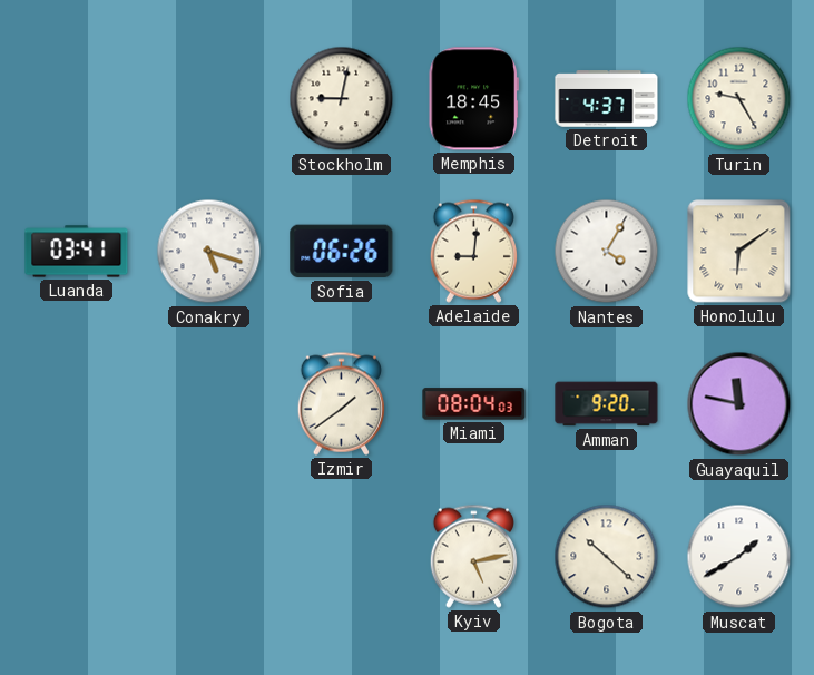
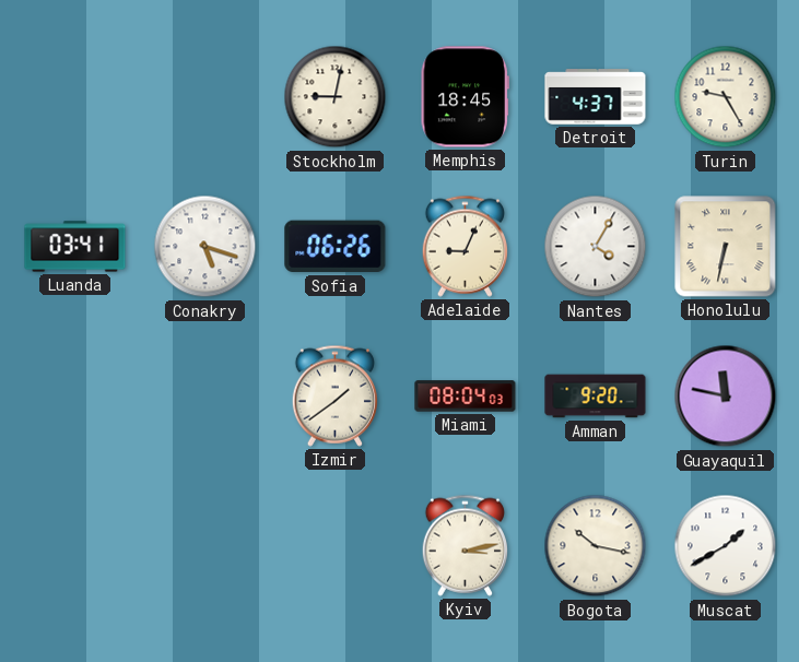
Adelaide: 9:01 -> 9:04
Honolulu: 6:09 -> 6:32
Kyiv: 5:13 -> 3:13
Bogota: 10:22 -> 10:17
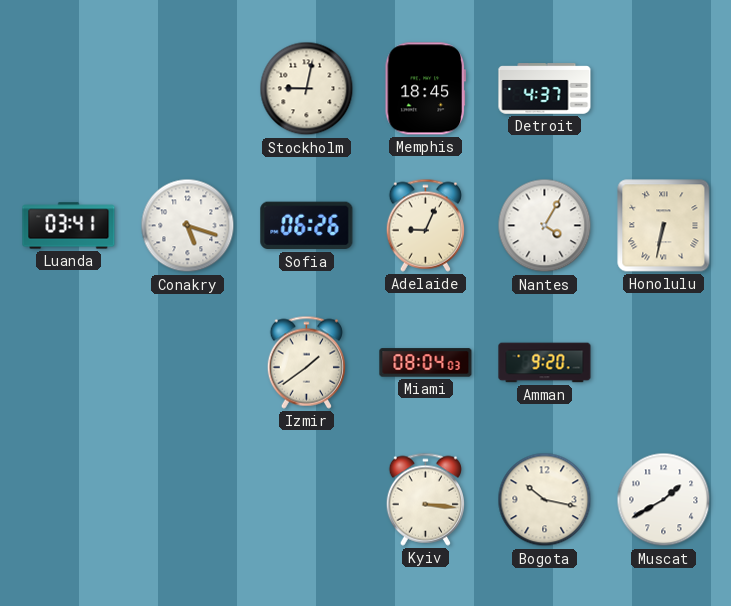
Turin: 9:25 -> none
Guayaquil: 11:47 -> none
Kyiv: 3:13 -> 3:16
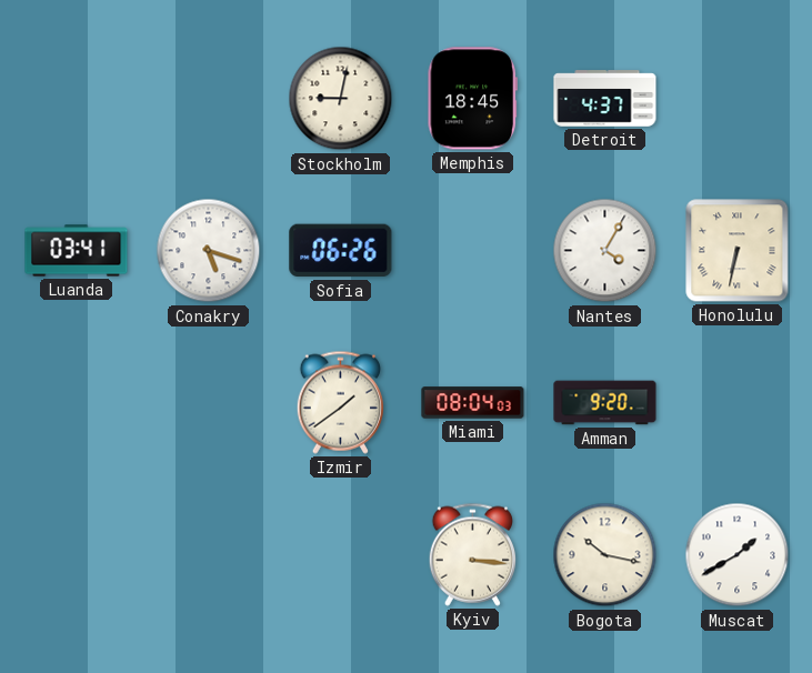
Adelaide: 9:04 -> none
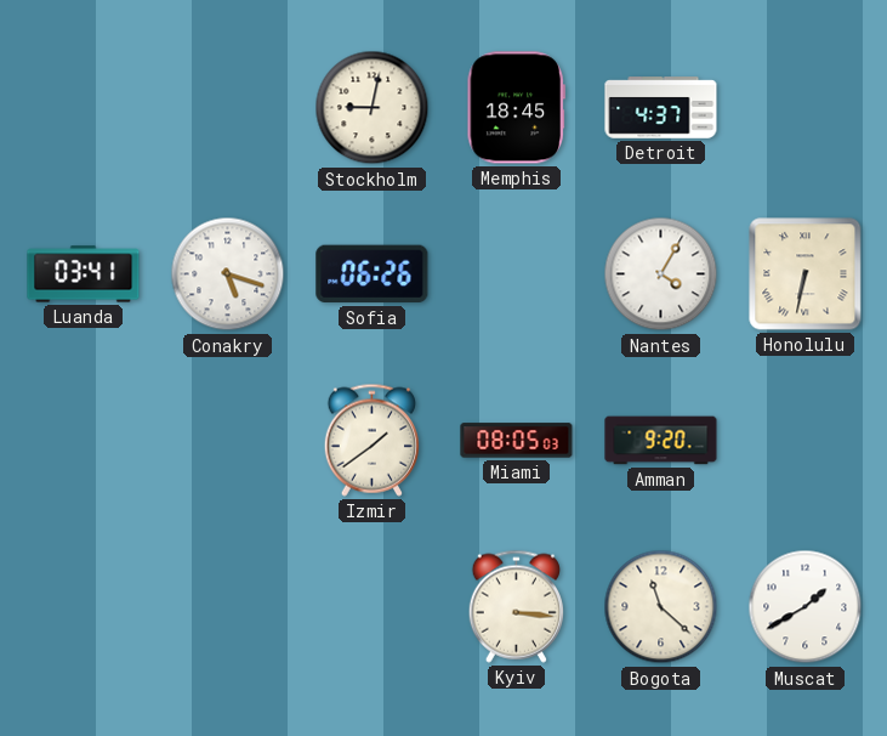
Miami: 08:04 -> 08:05
Bogota: 10:17 -> 11:22
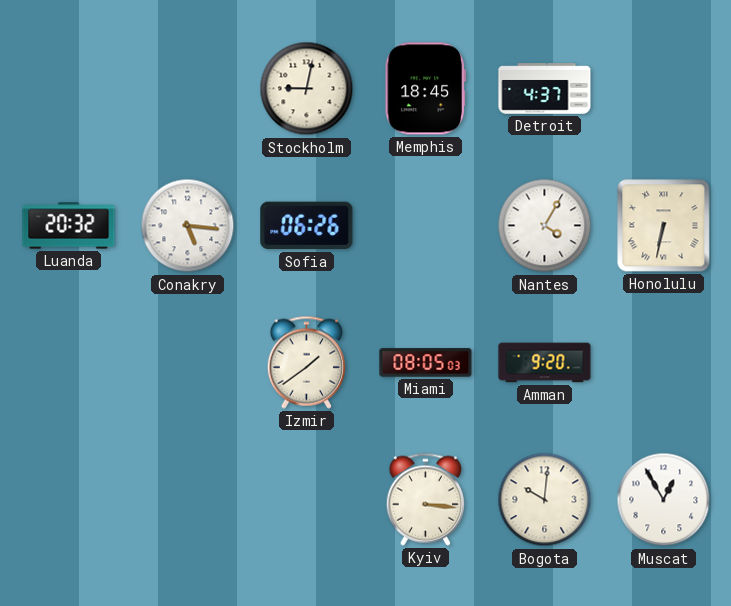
Luanda: 03:41 -> 20:32
Conakry: 5:18 -> 5:16
Bogota: 11:22 -> 10:01
Muscat: 1:40 -> 12:55
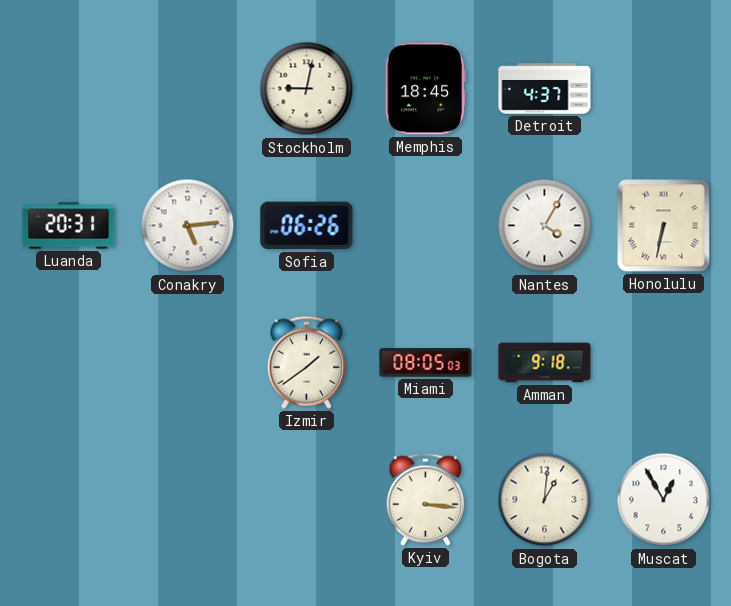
Luanda: 20:32 -> 20:31
Conakry: 5:16 -> 5:14
Amman: 9:20 -> 9:18
Bogota: 10:01 -> 1:01
